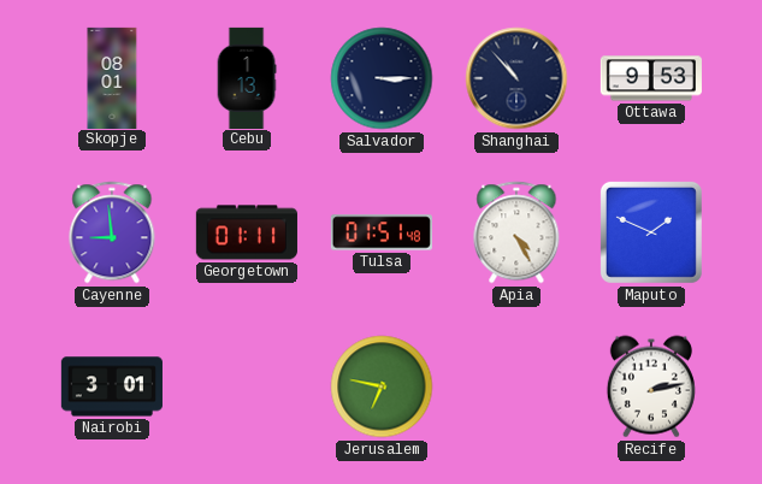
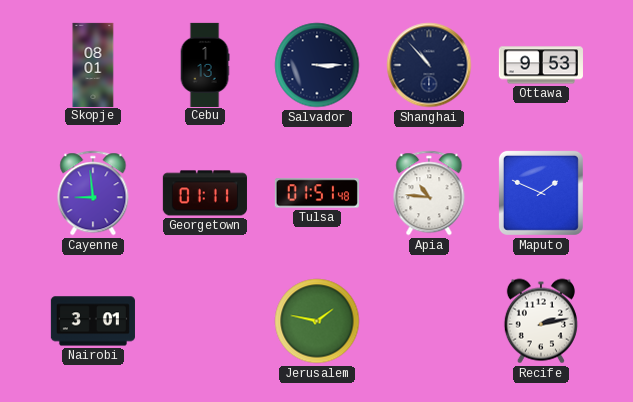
Apia: 4:25 -> 10:46
Jerusalem: 6:47 -> 1:47
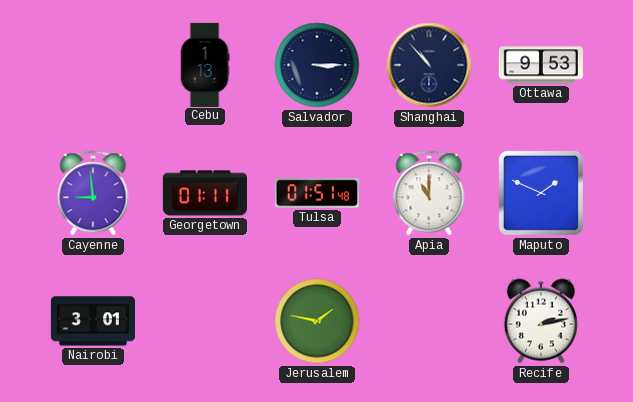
Skopje: 08:01 -> none
Apia: 10:46 -> 11:00
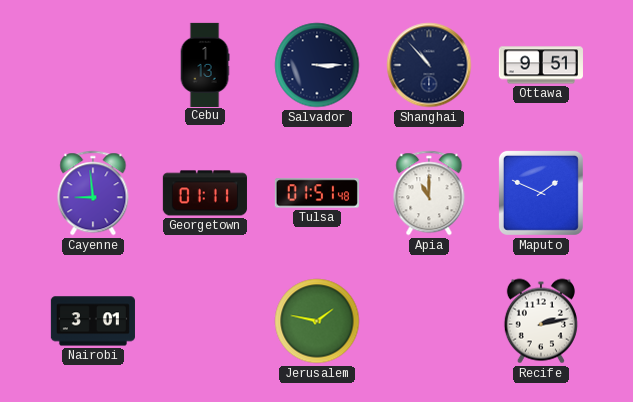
Ottawa: 9:53 -> 9:51
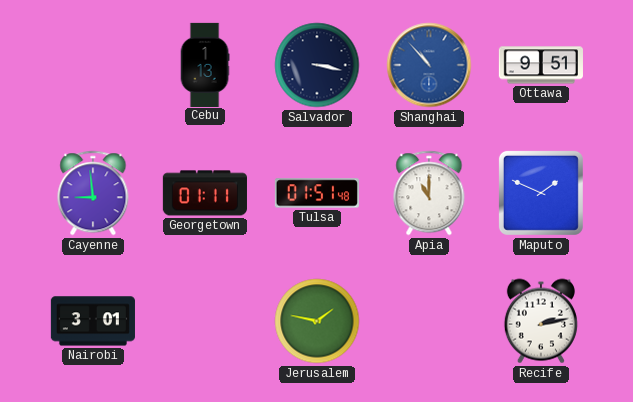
Salvador: 3:15 -> 3:17
Shanghai dial: navy -> blue
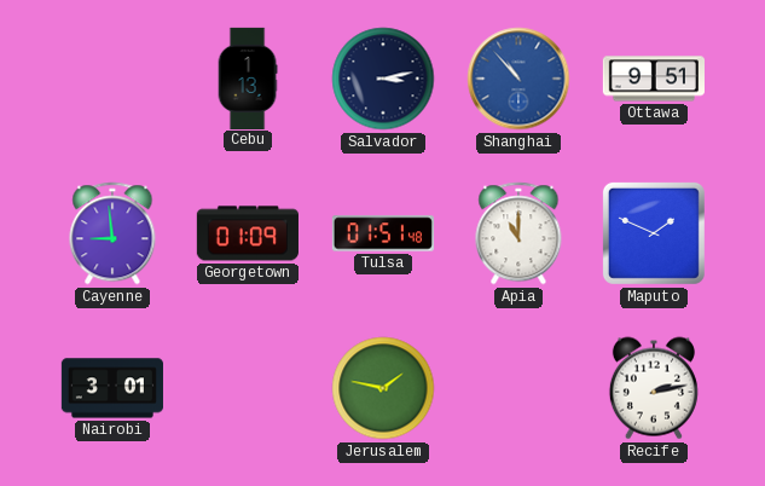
Salvador: 3:17 -> 3:13
Georgetown: 01:11 -> 01:09
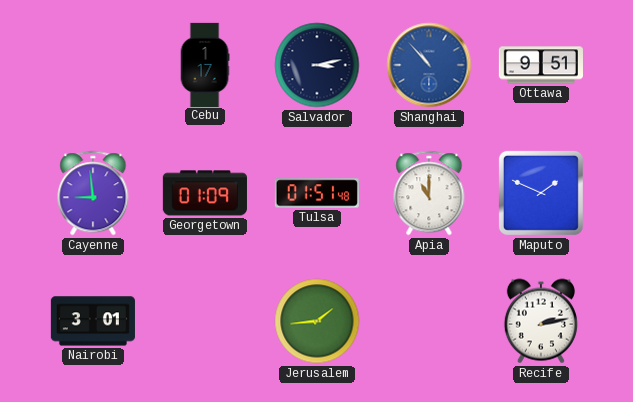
Cebu: 1:13 -> 1:17
Jerusalem: 1:47 -> 1:44
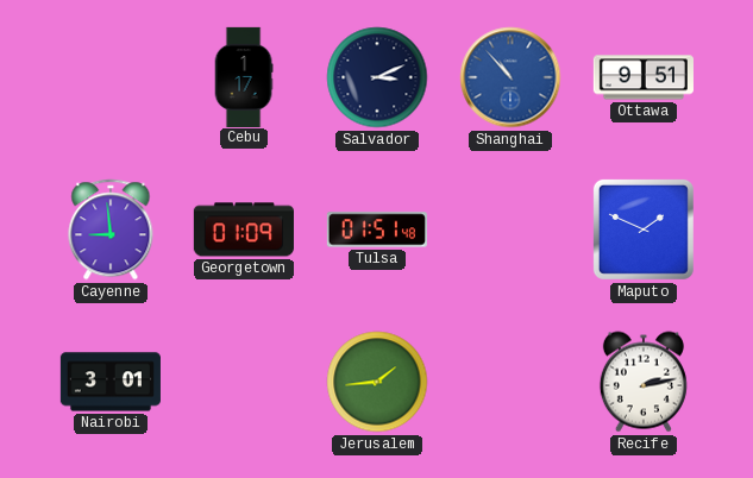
Salvador: 3:13 -> 3:11
Apia: 11:00 -> none
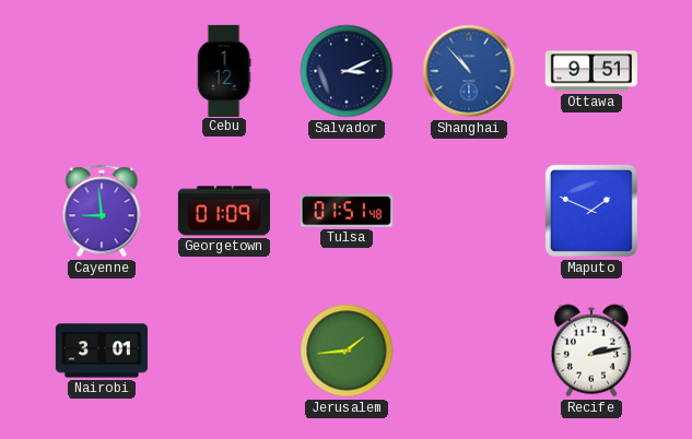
Cebu: 1:17 -> 1:12
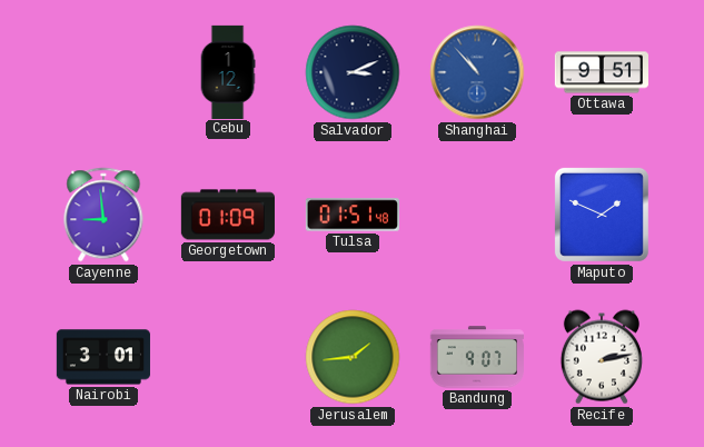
Bandung: none -> 9:07
